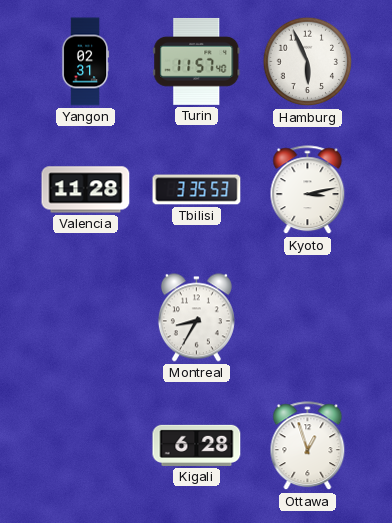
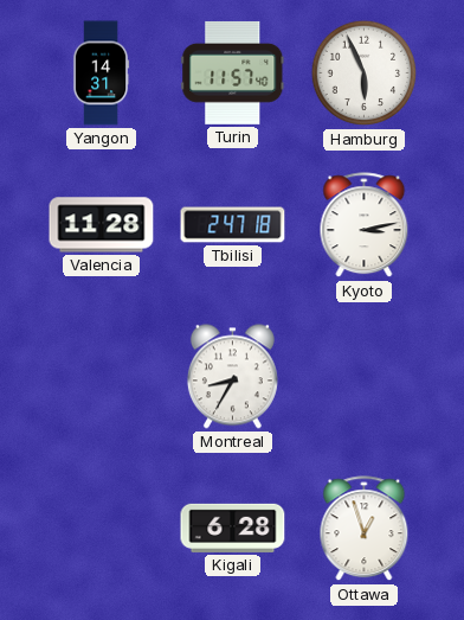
Yangon: 02:31 -> 14:31
Tbilisi: 3:35 -> 2:47
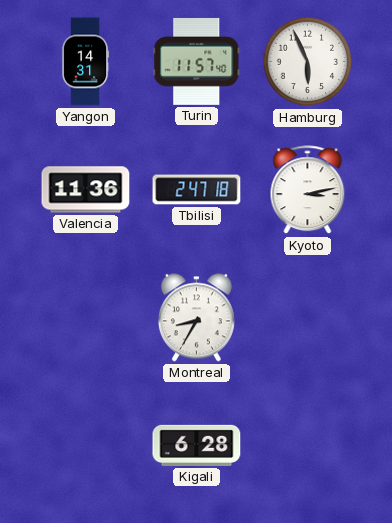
Valencia: 11:28 -> 11:36
Ottawa: 12:57 -> none
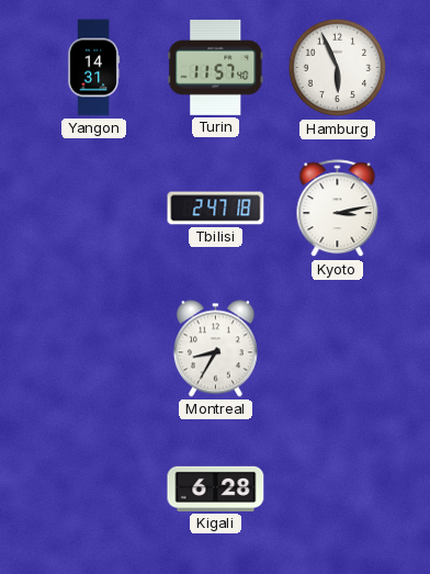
Valencia: 11:36 -> none
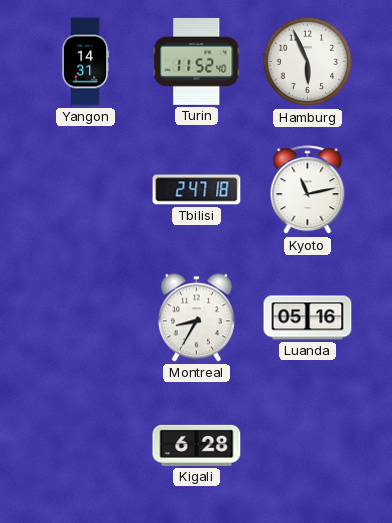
Turin: 11:57 -> 11:52
Kyoto: 3:13 -> 11:13
Luanda: none -> 05:16
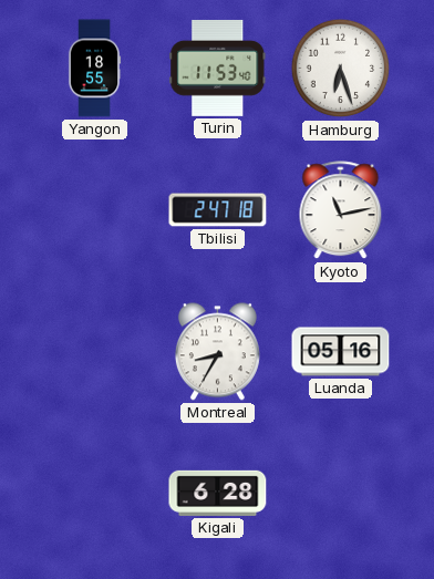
Yangon: 14:31 -> 18:55
Turin: 11:52 -> 11:53
Hamburg: 5:56 -> 6:27
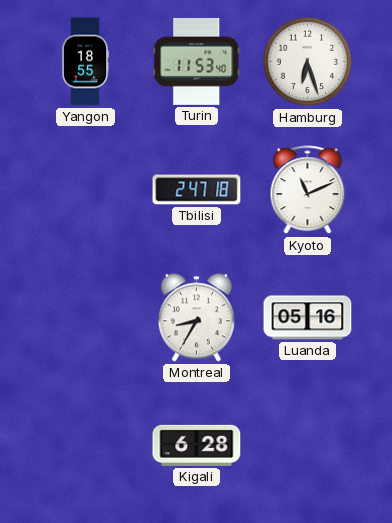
Kyoto: 11:13 -> 11:11
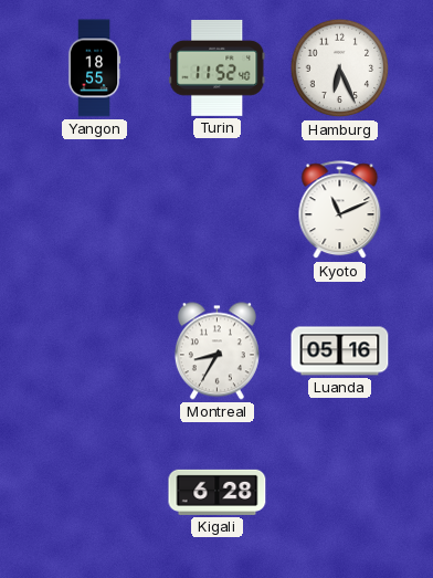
Turin: 11:53 -> 11:52
Hamburg: 6:27 -> 6:26
Tbilisi: 2:47 -> none
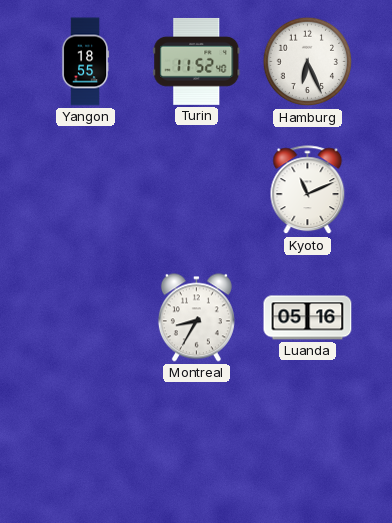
Kigali: 6:28 -> none
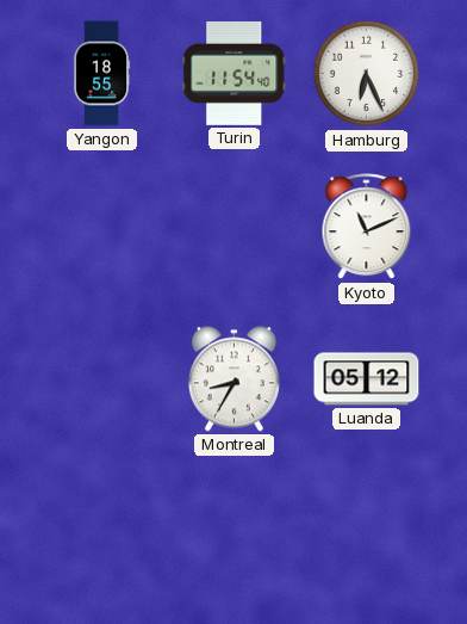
Turin: 11:52 -> 11:54
Luanda: 05:16 -> 05:12
